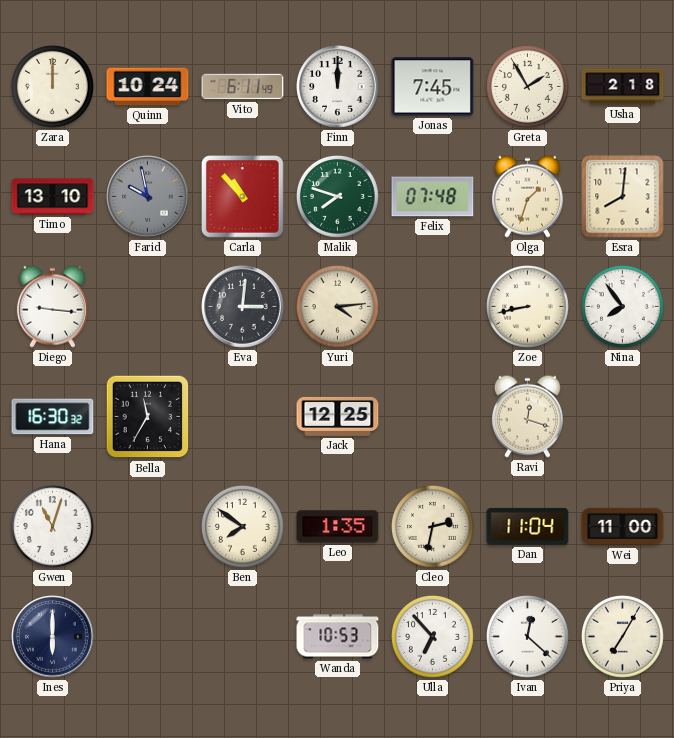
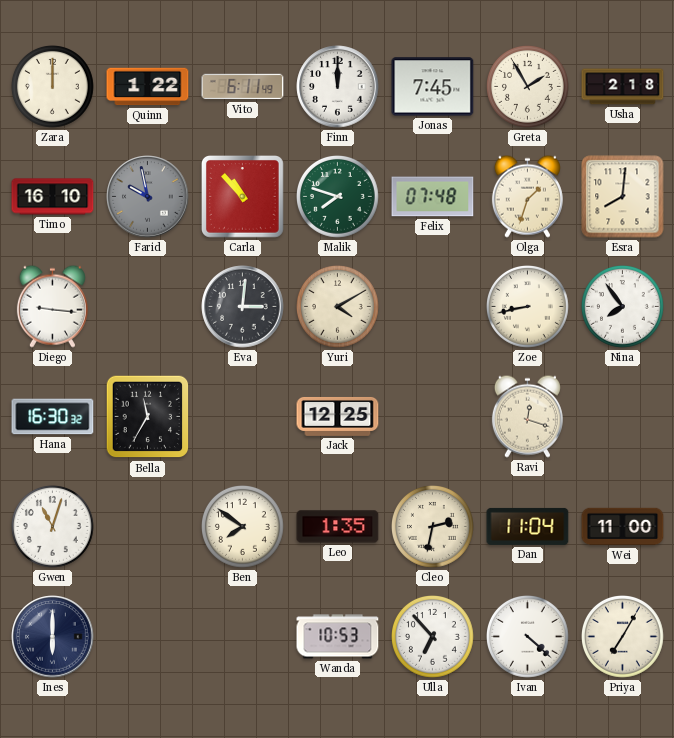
Quinn: 10:24 -> 1:22
Timo: 13:10 -> 16:10
Yuri: 4:14 -> 4:10
Ivan: 12:22 -> 4:22
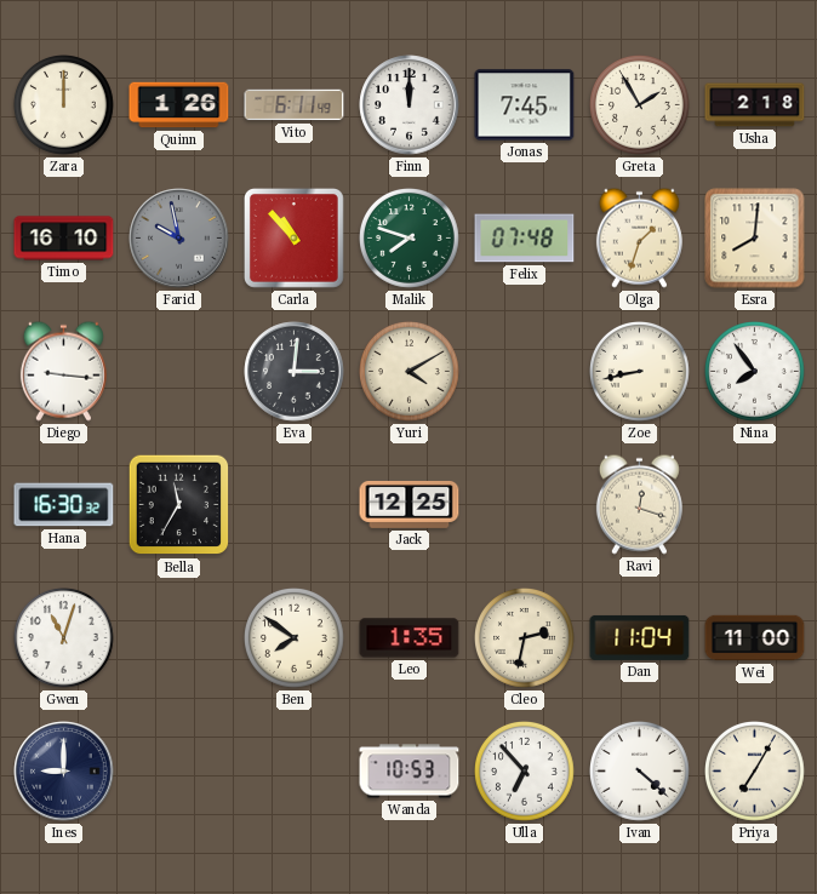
Quinn: 1:22 -> 1:26
Ines: 6:00 -> 9:00
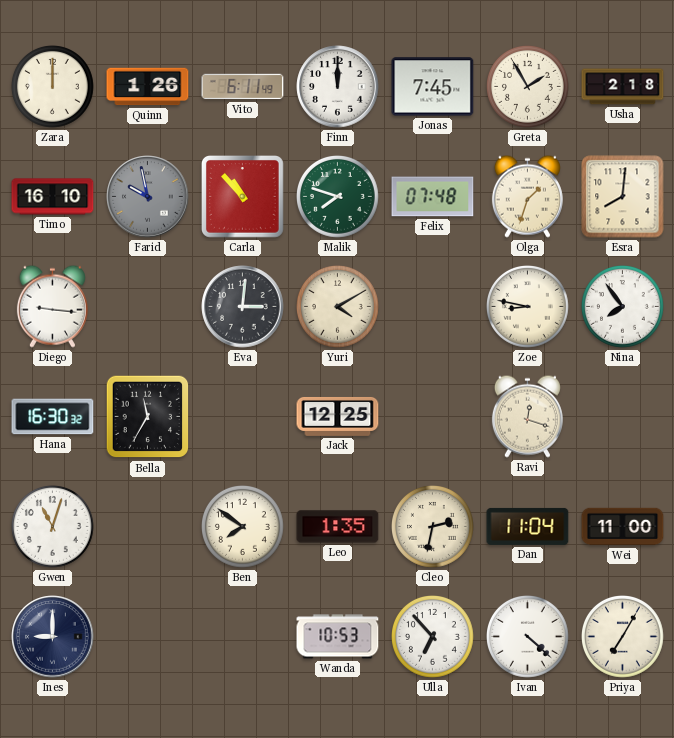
Zoe: 8:43 -> 8:47
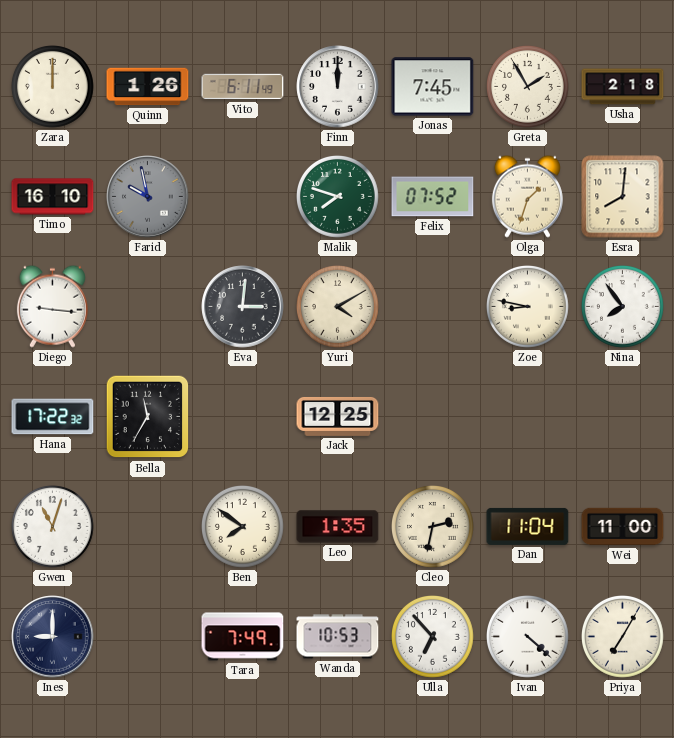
Carla: 10:53 -> none
Felix: 07:48 -> 07:52
Hana: 16:30 -> 17:22
Ravi: 12:18 -> none
Tara: none -> 7:49
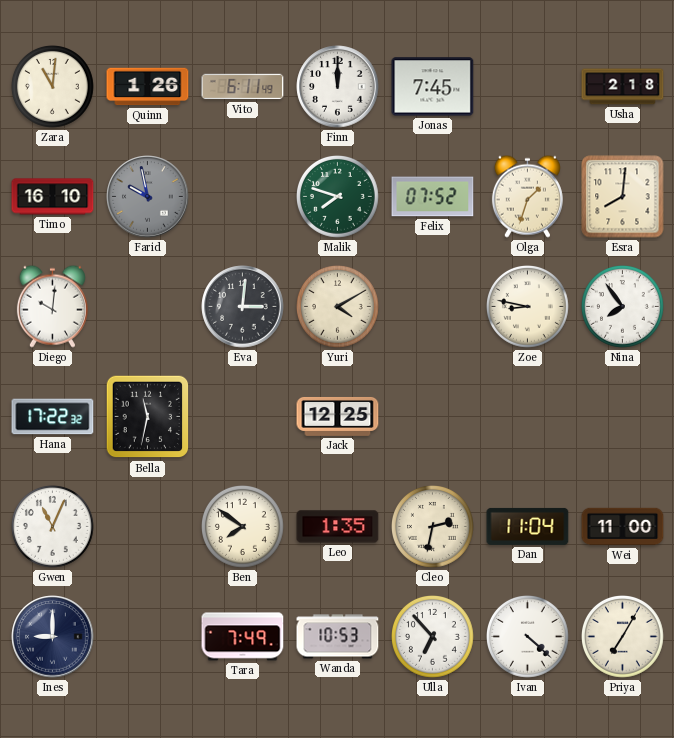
Zara: 12:00 -> 11:01
Greta: 1:55 -> none
Diego: 9:16 -> 10:01
Bella: 11:35 -> 11:32
Gwen: 11:03 -> 11:04
